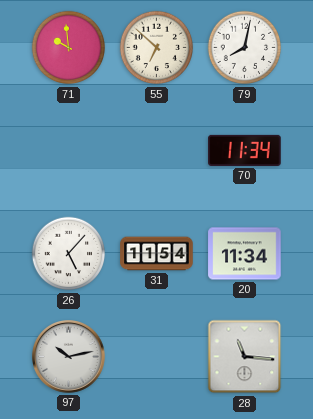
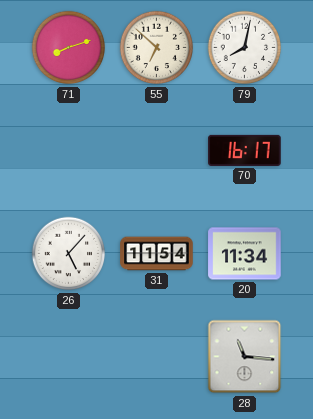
71: 9:59 -> 8:12
70: 11:34 -> 16:17
97: 10:13 -> none
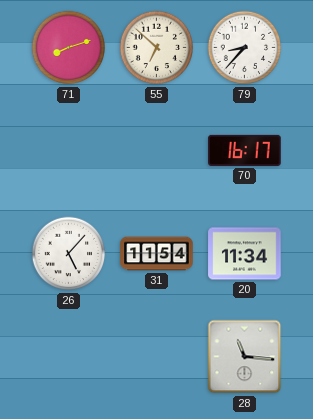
79: 8:02 -> 8:37
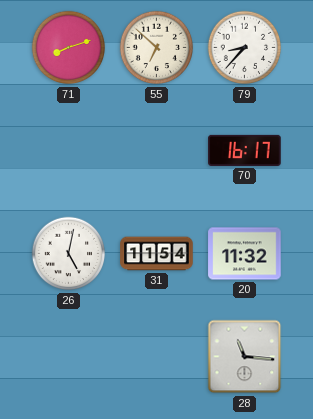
26: 5:07 -> 5:02
20: 11:34 -> 11:32
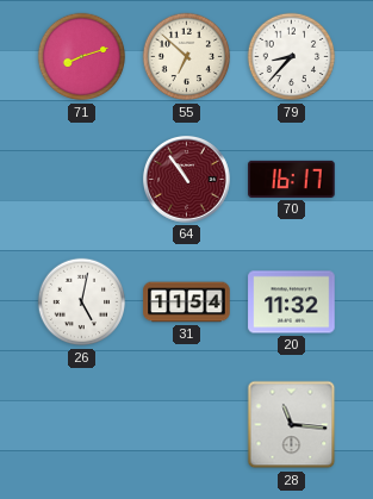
64: none -> 10:54
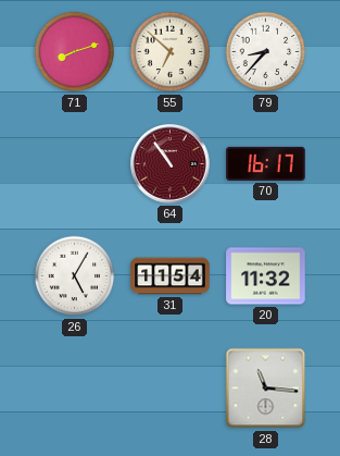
26: 5:02 -> 5:05
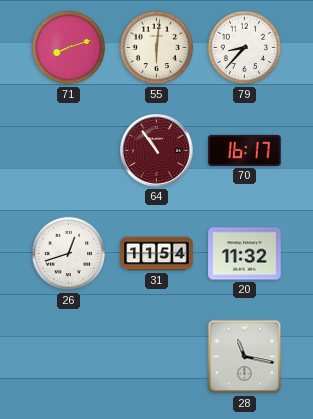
55: 6:52 -> 6:01
26: 5:05 -> 12:42
28: 11:16 -> 11:17
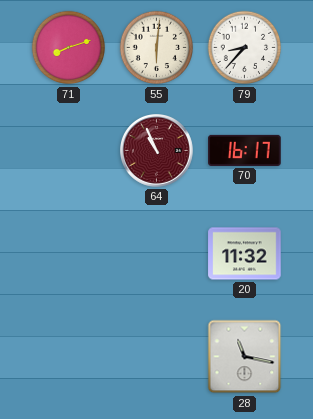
64: 10:54 -> 10:56
26: 12:42 -> none
31: 11:54 -> none
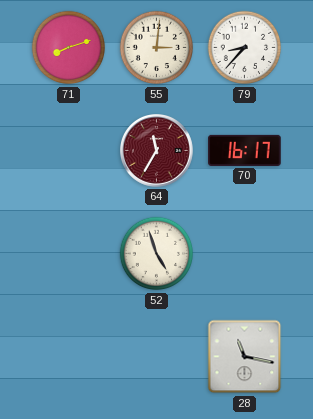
55: 6:01 -> 3:01
64: 10:56 -> 11:35
52: none -> 4:57
20: 11:32 -> none
